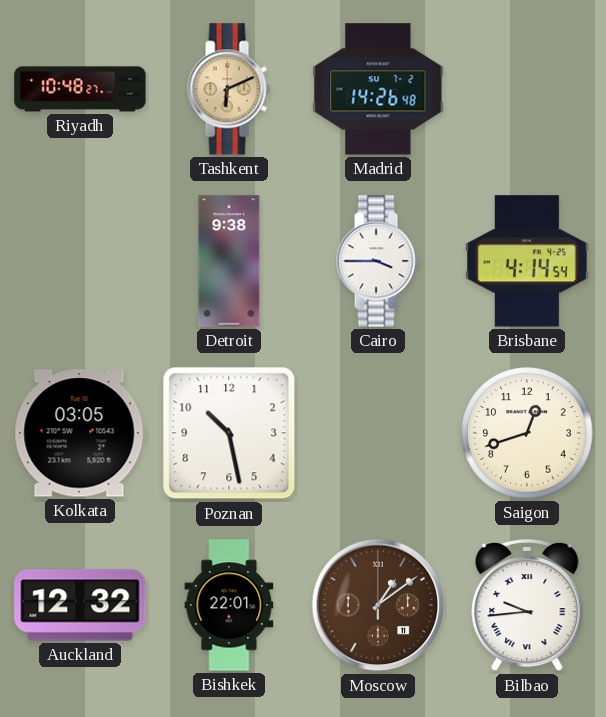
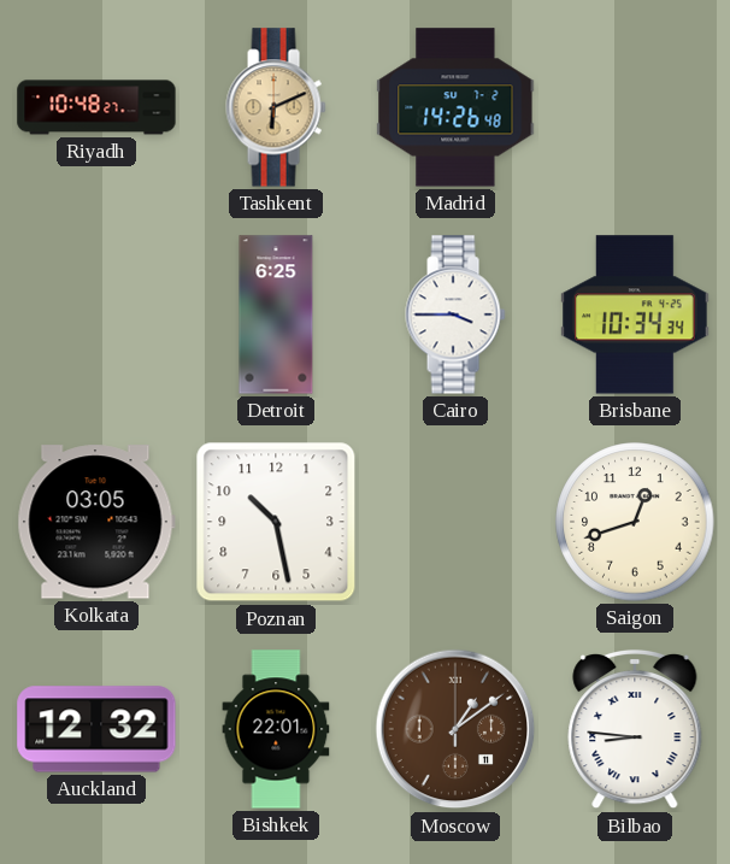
Detroit: 9:38 -> 6:25
Brisbane: 4:14 -> 10:34
Bilbao: 9:44 -> 8:46
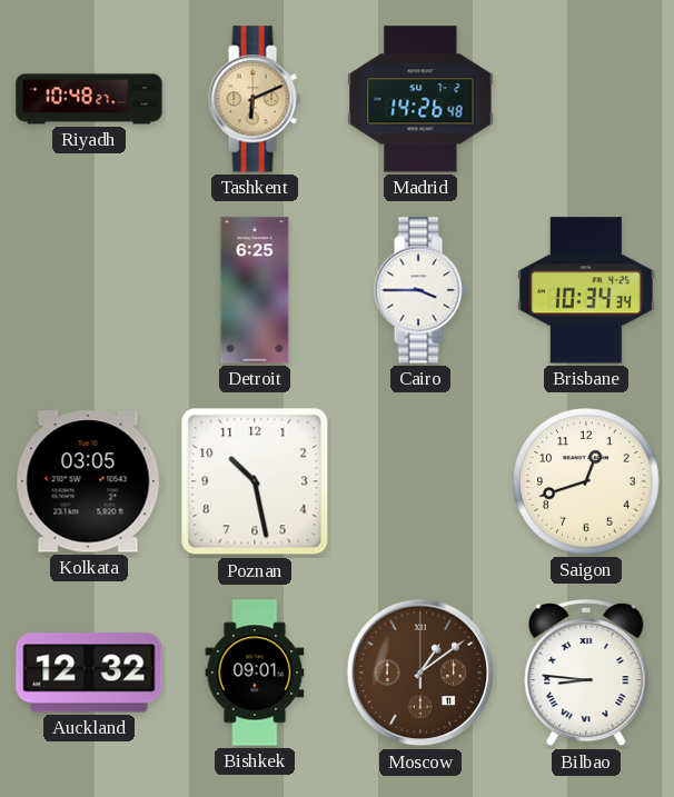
Bishkek: 22:01 -> 09:01
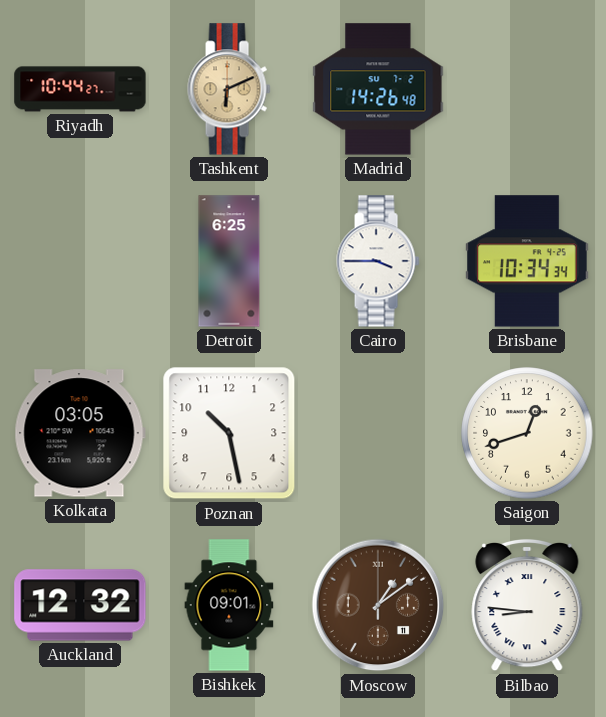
Riyadh: 10:48 -> 10:44
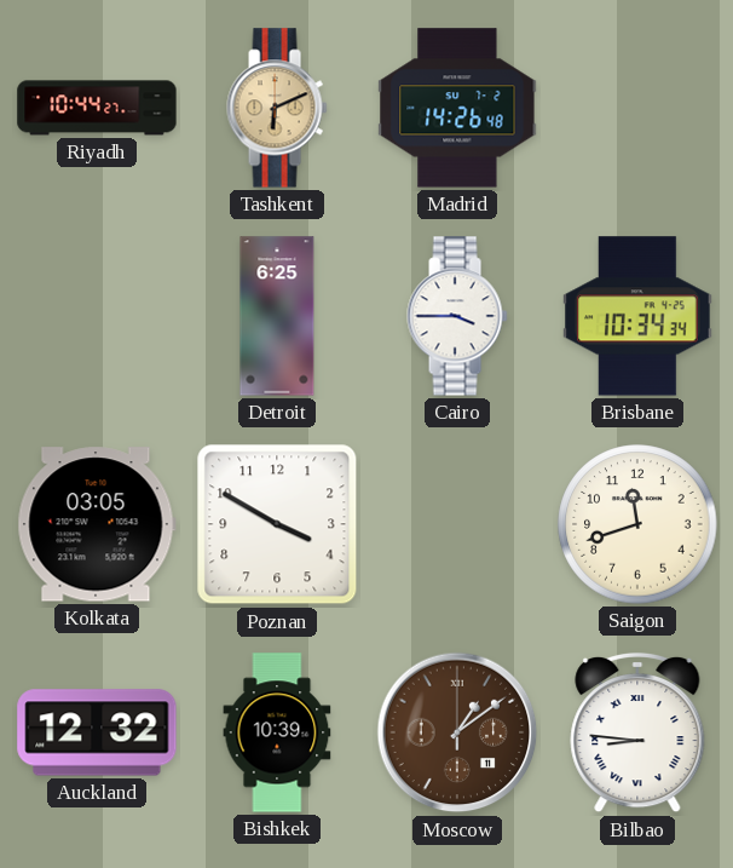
Poznan: 10:28 -> 3:50
Saigon: 12:42 -> 11:42
Bishkek: 09:01 -> 10:39
